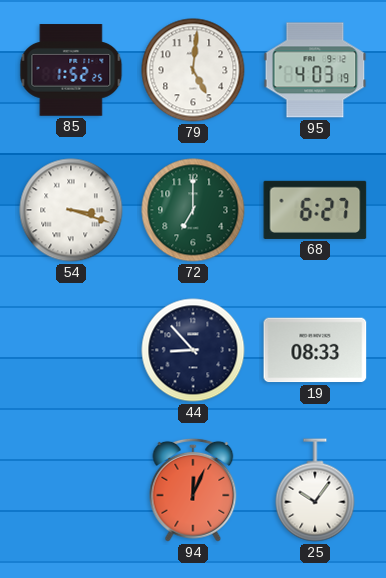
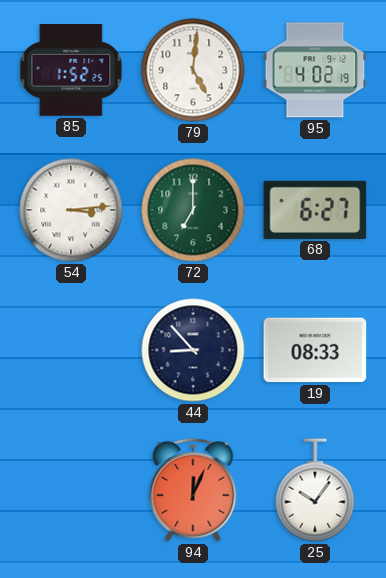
95: 4:03 -> 4:02
54: 3:18 -> 3:14
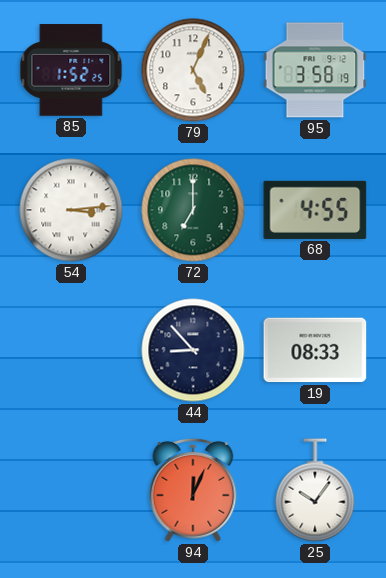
79: 5:01 -> 5:04
95: 4:02 -> 3:58
68: 6:27 -> 4:55
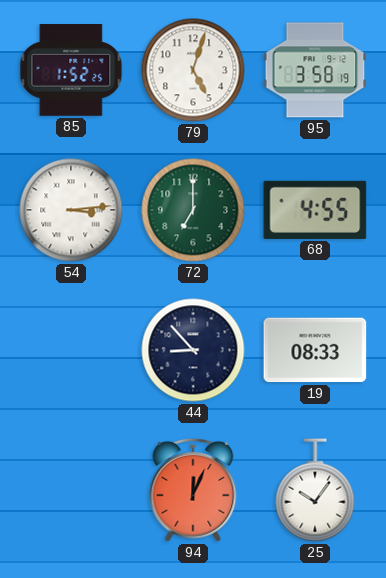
79: 5:04 -> 5:03
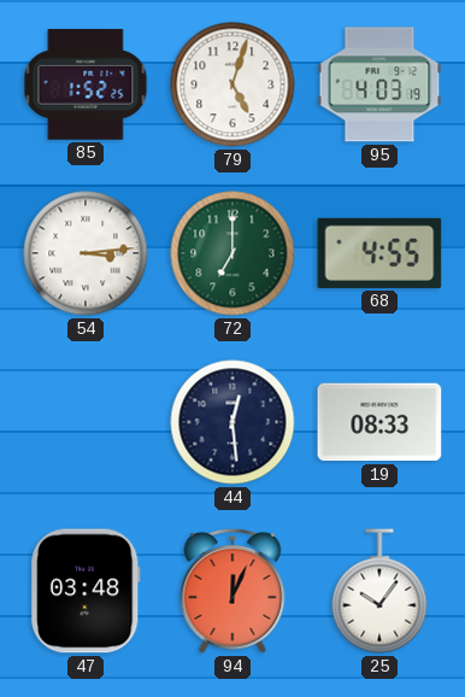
95: 3:58 -> 4:03
44: 8:53 -> 12:29
47: none -> 03:48
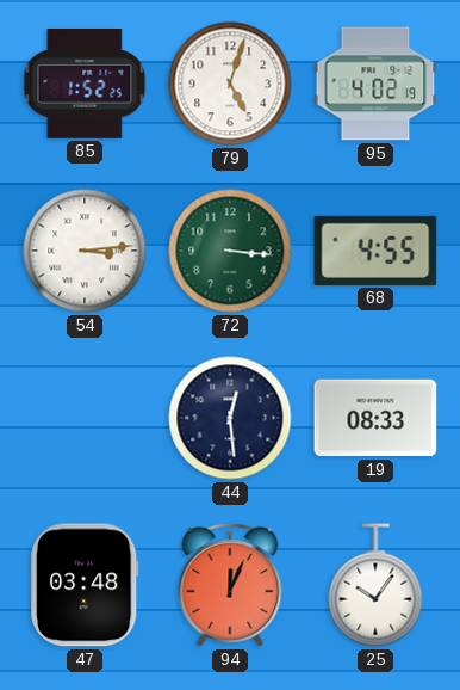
95: 4:03 -> 4:02
72: 7:00 -> 3:16
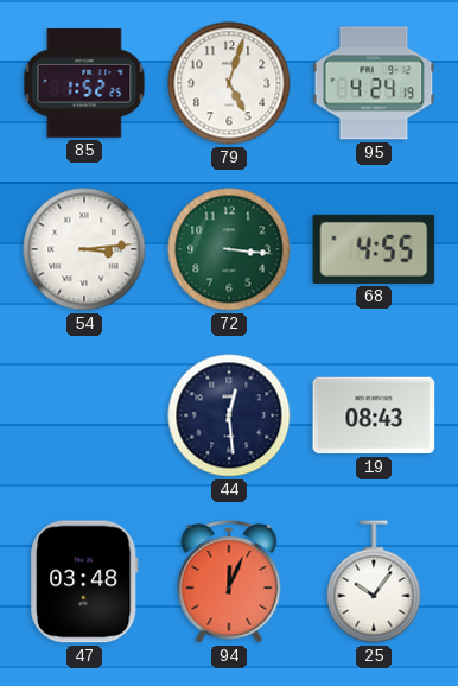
95: 4:02 -> 4:24
19: 08:33 -> 08:43
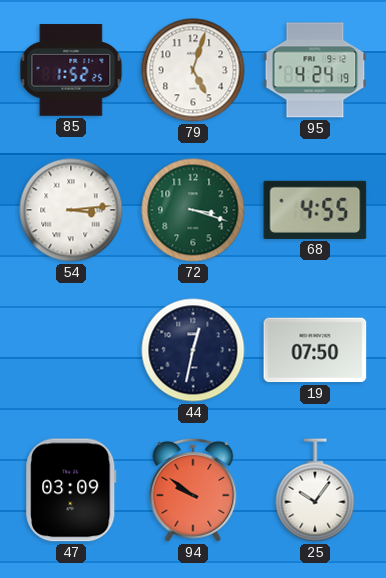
72: 3:16 -> 3:18
44: 12:29 -> 12:32
19: 08:43 -> 07:50
47: 03:48 -> 03:09
94: 12:04 -> 9:51
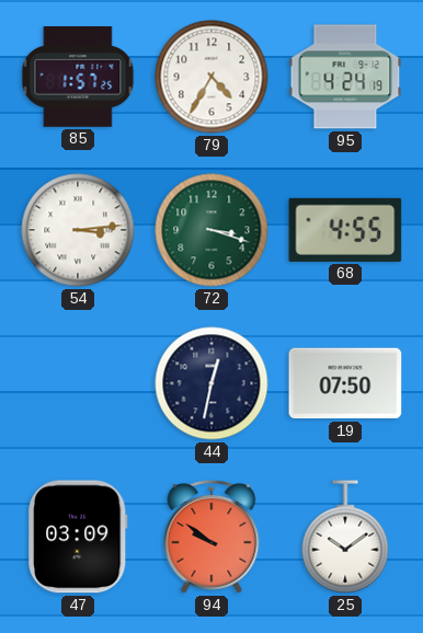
85: 1:52 -> 1:57
79: 5:03 -> 4:35
25: 10:06 -> 10:09
